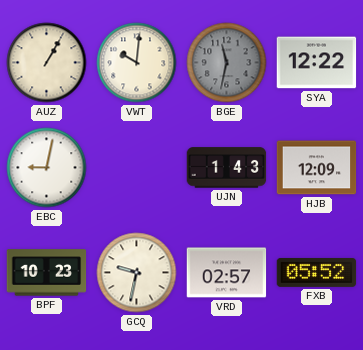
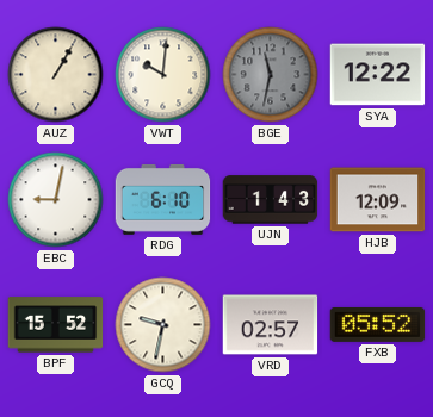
RDG: none -> 6:10
BPF: 10:23 -> 15:52
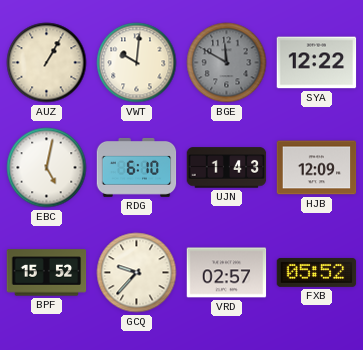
BGE: 11:32 -> 11:50
EBC: 9:02 -> 5:02
GCQ: 9:32 -> 9:37
